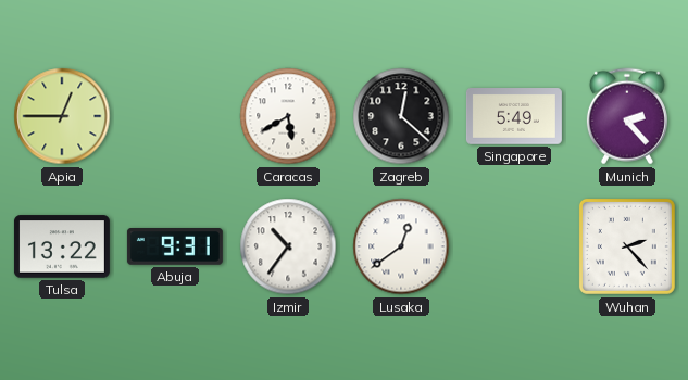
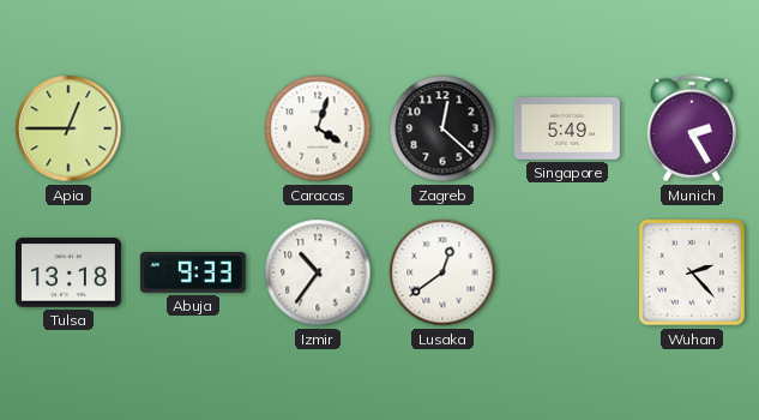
Caracas: 5:40 -> 4:03
Munich: 2:23 -> 2:25
Tulsa: 13:22 -> 13:18
Abuja: 9:31 -> 9:33
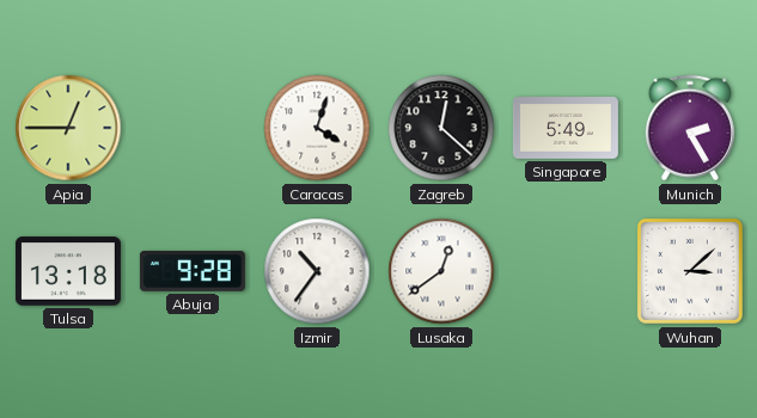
Abuja: 9:33 -> 9:28
Wuhan: 2:23 -> 3:08
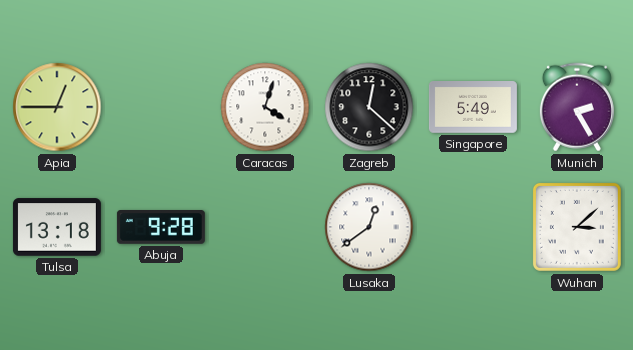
Izmir: 10:36 -> none
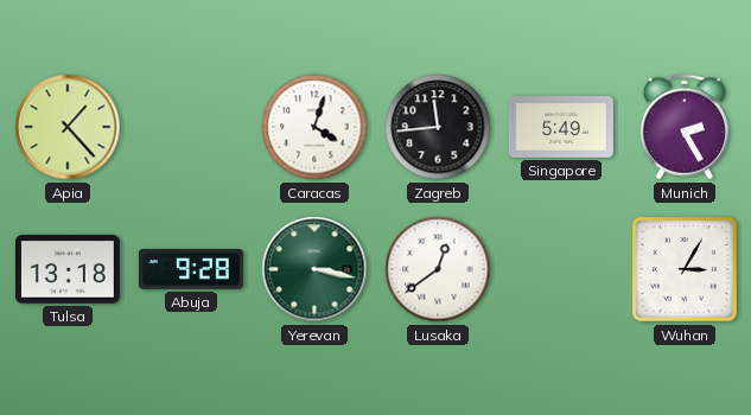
Apia: 12:45 -> 1:23
Zagreb: 12:22 -> 11:44
Yerevan: none -> 3:17
Wuhan: 3:08 -> 3:05
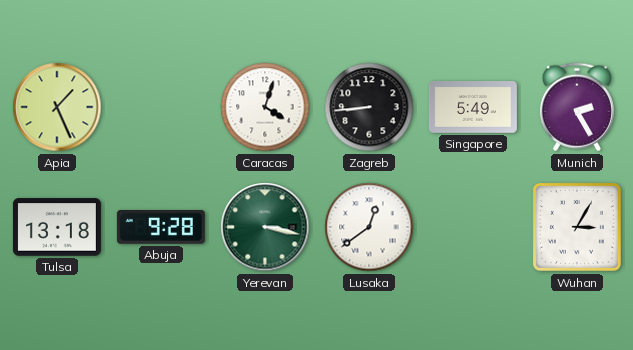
Apia: 1:23 -> 1:26
Zagreb: 11:44 -> 8:44
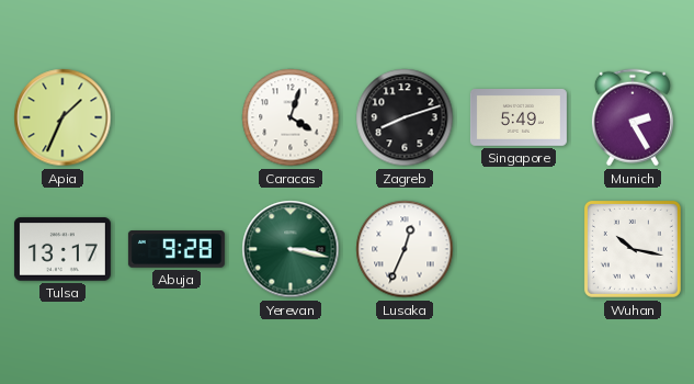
Apia: 1:26 -> 1:34
Zagreb: 8:44 -> 8:12
Tulsa: 13:18 -> 13:17
Lusaka: 12:39 -> 12:34
Wuhan: 3:05 -> 10:17
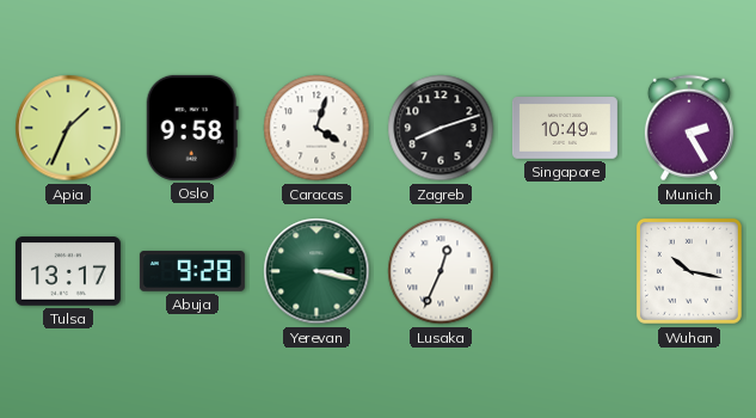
Oslo: none -> 9:58
Singapore: 5:49 -> 10:49
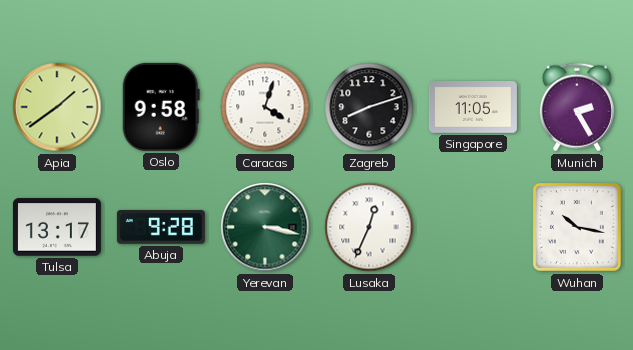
Apia: 1:34 -> 1:39
Singapore: 10:49 -> 11:05
